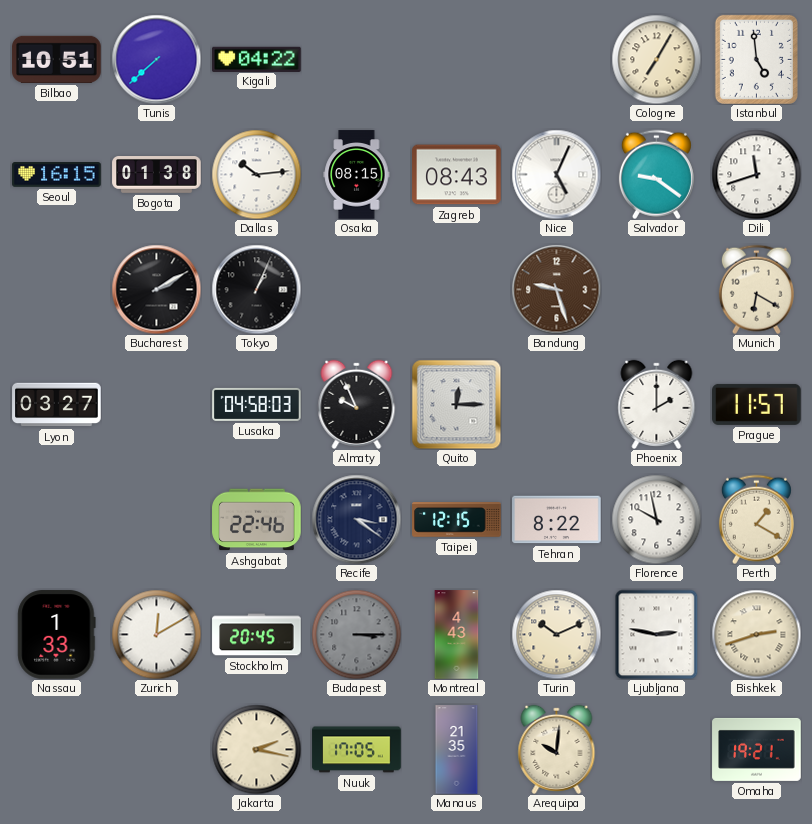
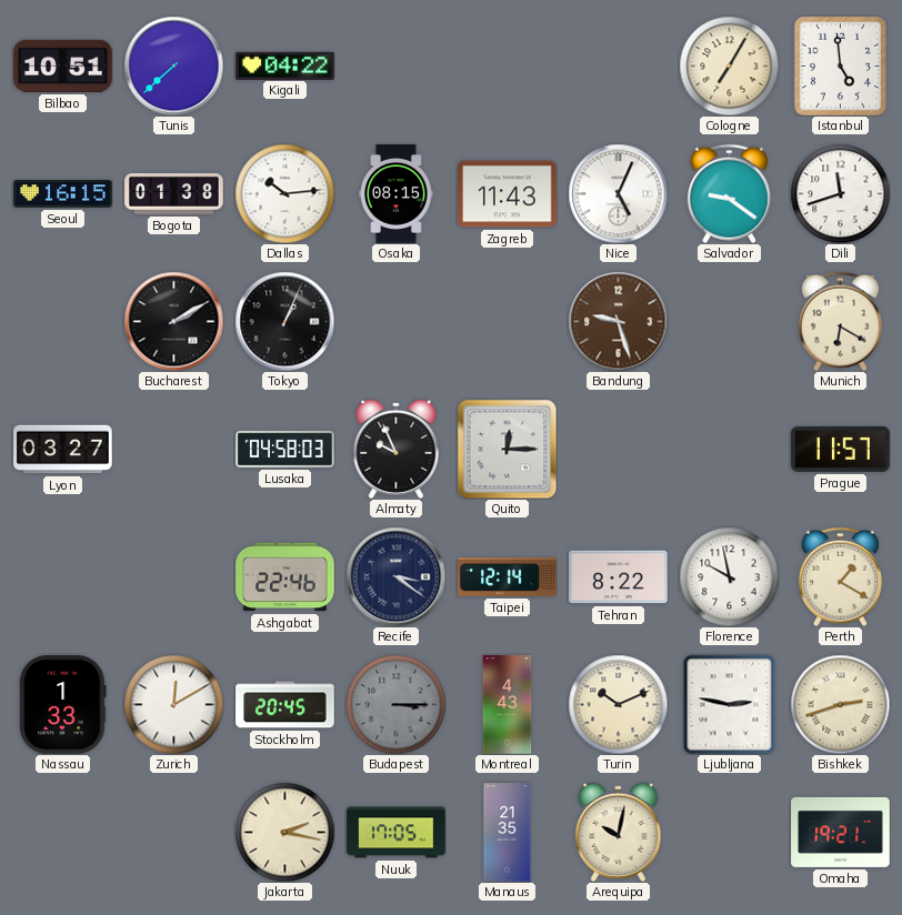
Zagreb: 08:43 -> 11:43
Phoenix: 2:00 -> none
Taipei: 12:15 -> 12:14
Arequipa: 10:01 -> 10:02
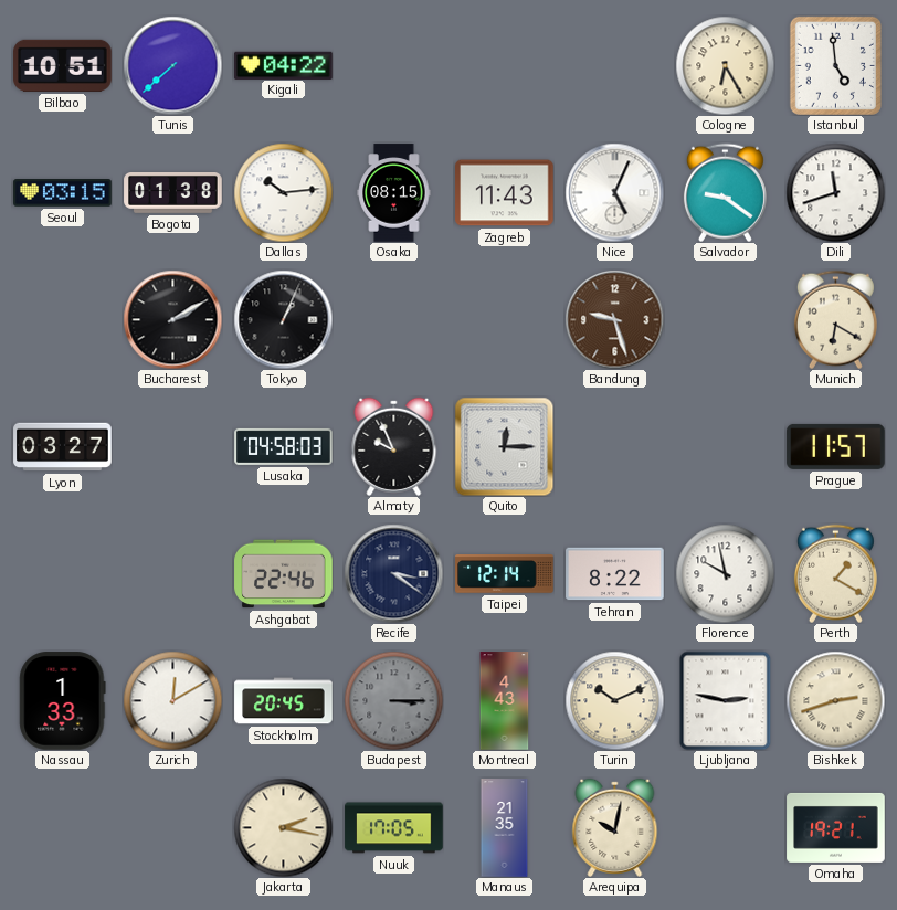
Cologne: 7:05 -> 6:25
Seoul: 16:15 -> 03:15
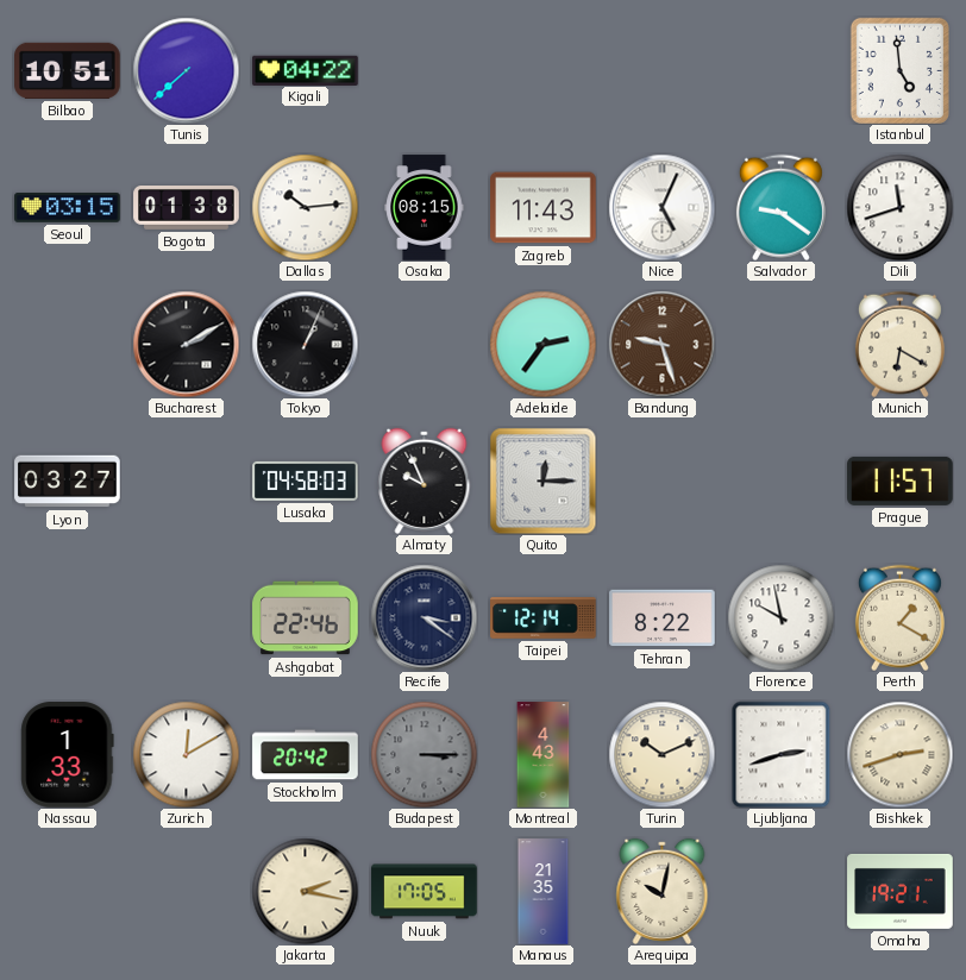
Cologne: 6:25 -> none
Adelaide: none -> 2:36
Stockholm: 20:45 -> 20:42
Ljubljana: 2:47 -> 2:42
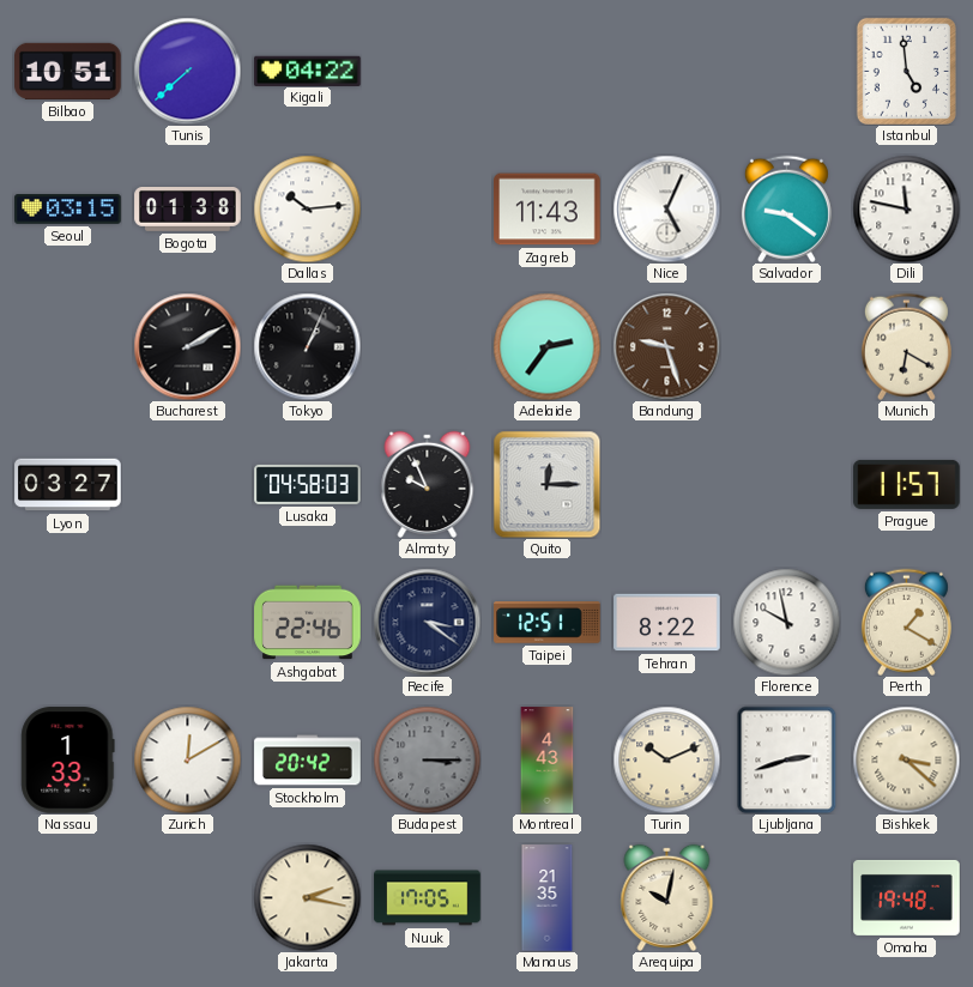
Osaka: 08:15 -> none
Dili: 11:42 -> 11:47
Taipei: 12:14 -> 12:51
Bishkek: 2:42 -> 3:22
Omaha: 19:21 -> 19:48
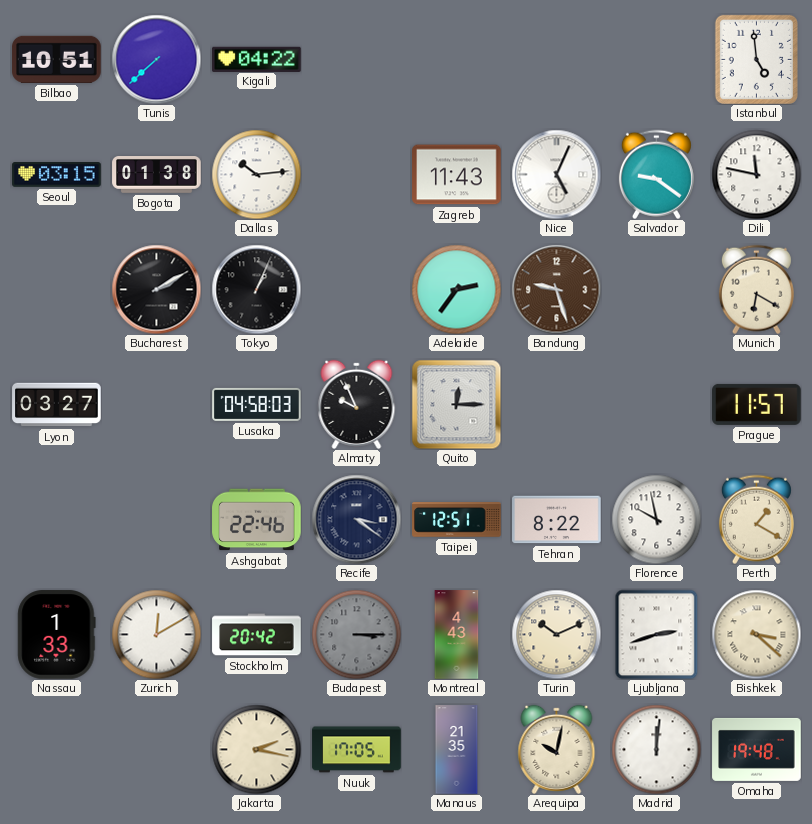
Madrid: none -> 12:01
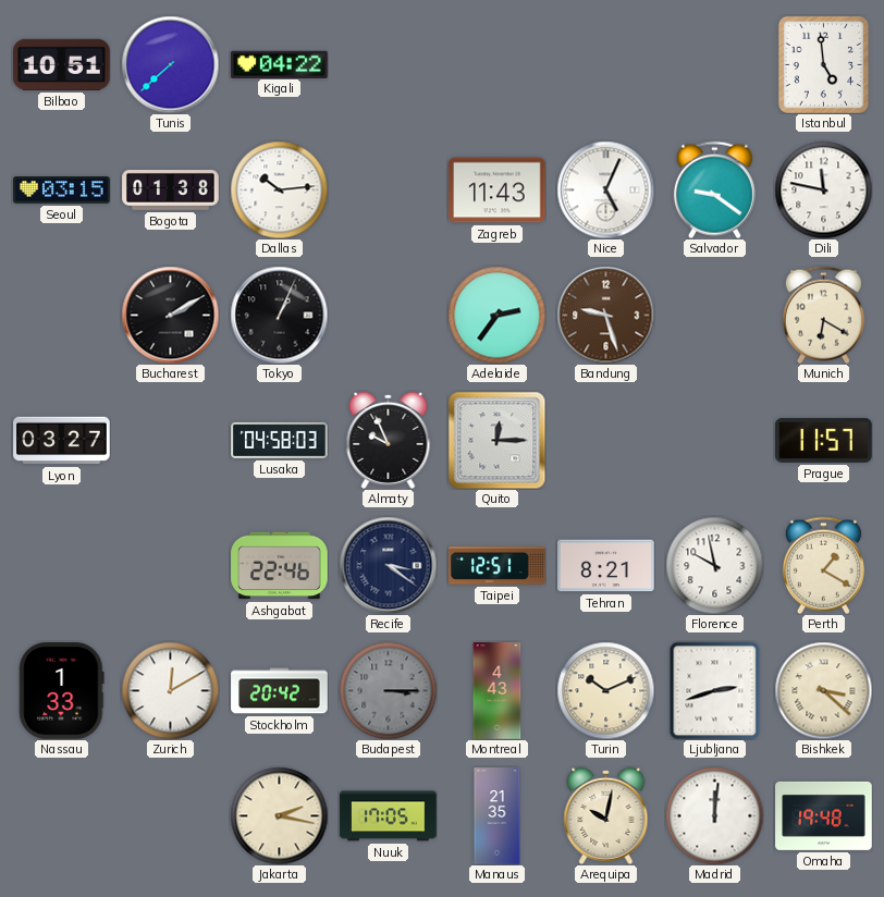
Tehran: 8:22 -> 8:21
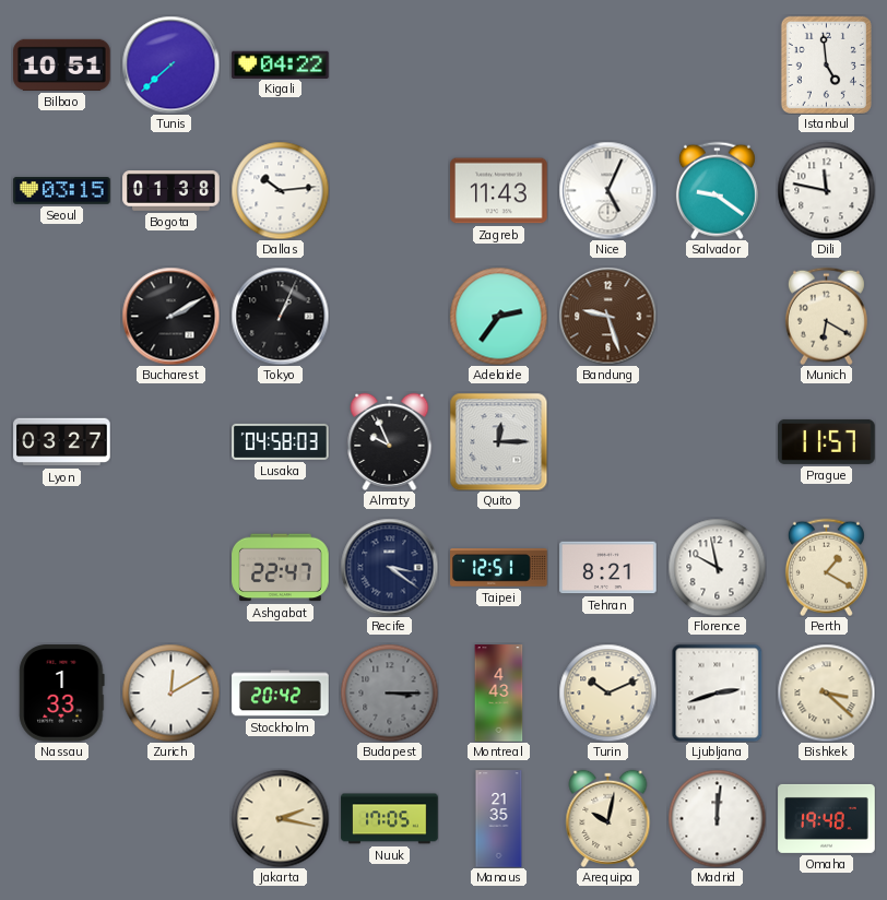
Ashgabat: 22:46 -> 22:47
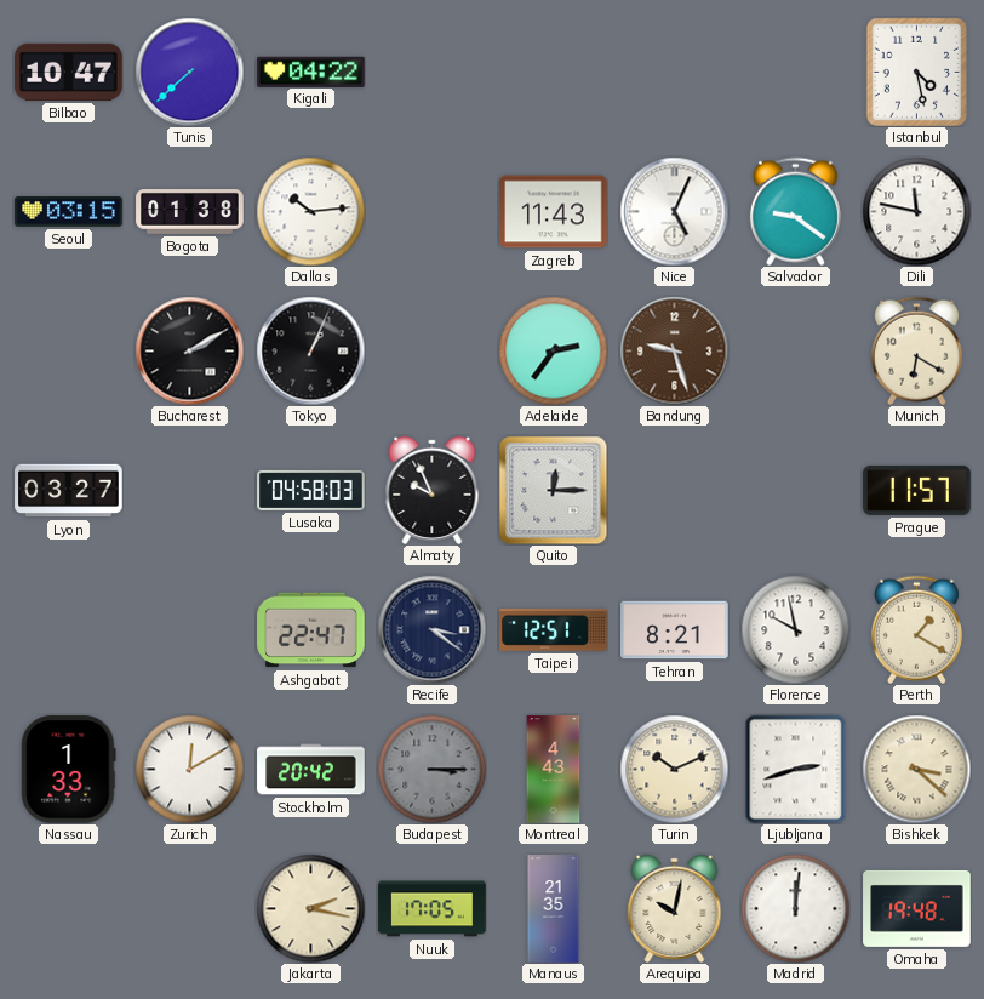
Bilbao: 10:51 -> 10:47
Istanbul: 4:59 -> 4:28
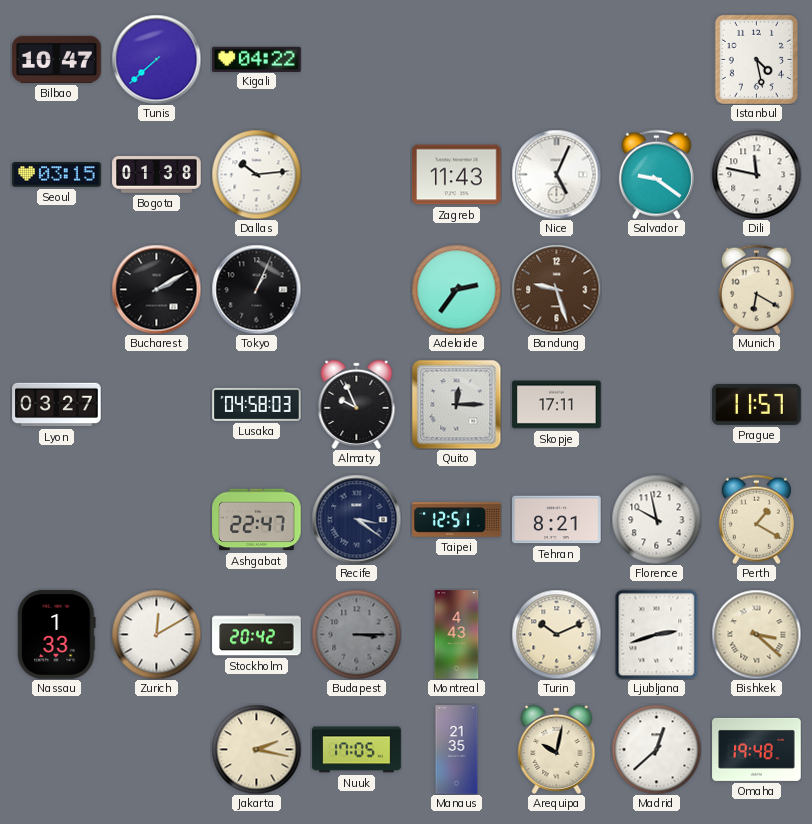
Skopje: none -> 17:11
Madrid: 12:01 -> 12:38
